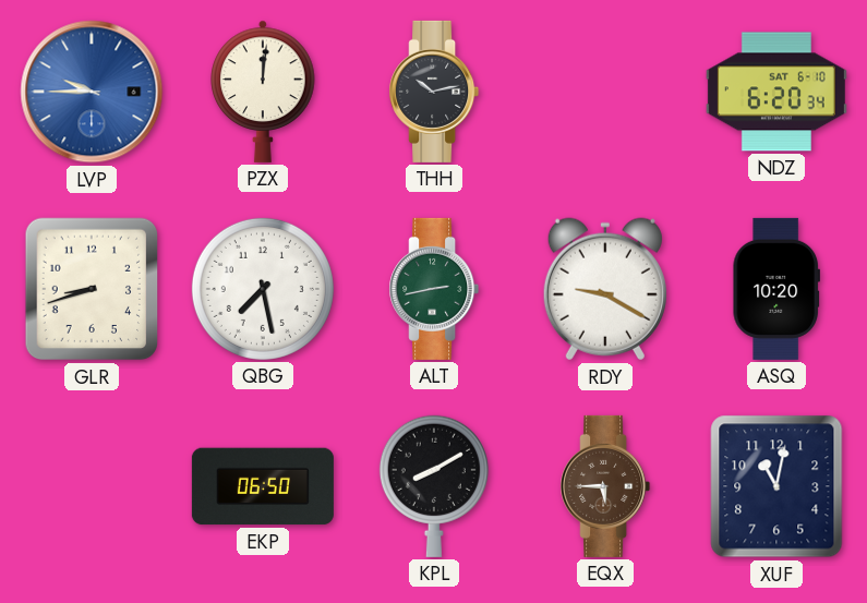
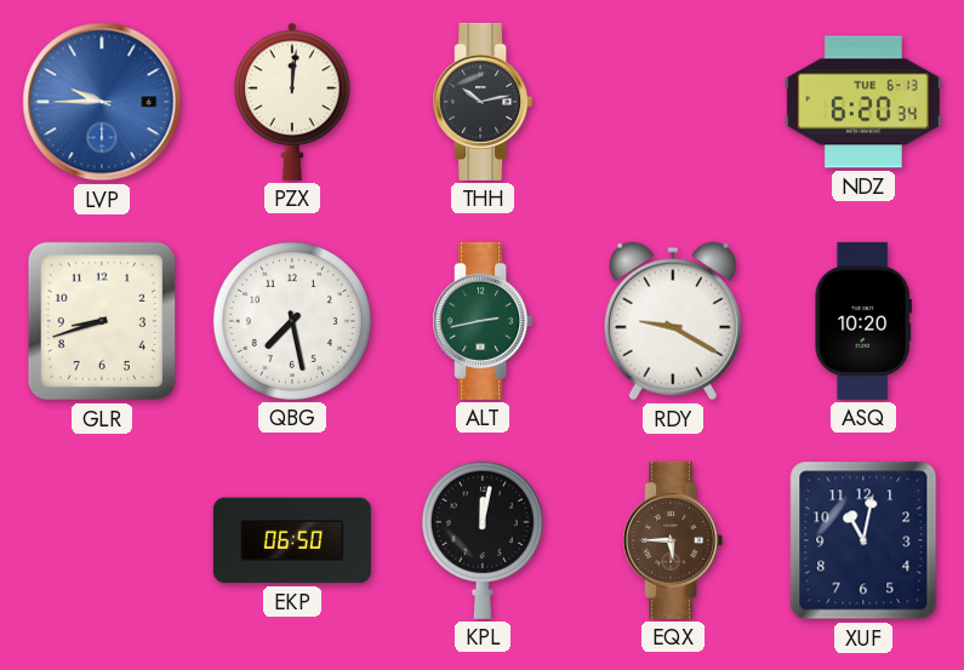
NDZ date: SAT 6-10 -> TUE 6-13
KPL: 8:10 -> 12:02
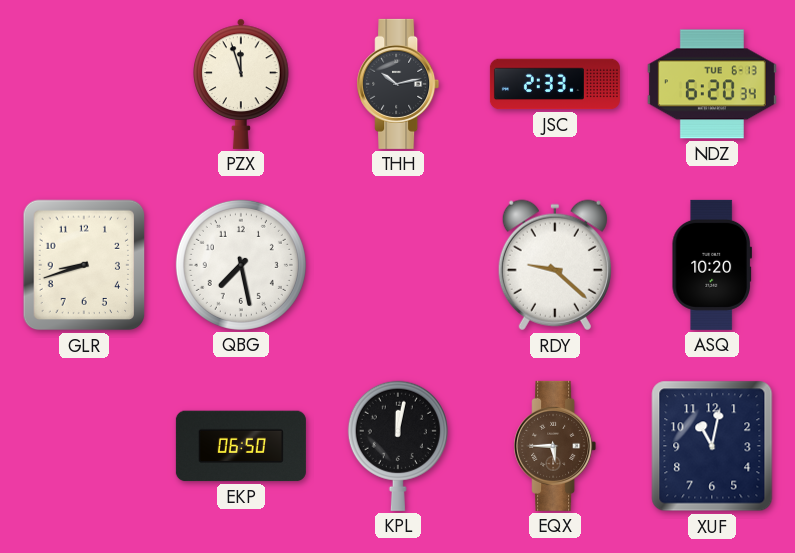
LVP: 9:45 -> none
PZX: 12:01 -> 11:57
JSC: none -> 2:33
ALT: 2:43 -> none
RDY: 9:20 -> 9:22
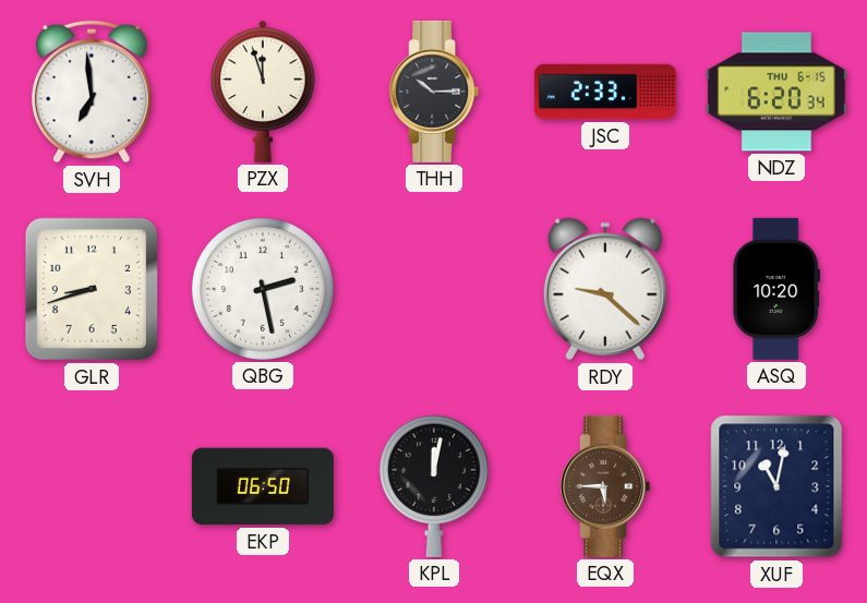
SVH: none -> 6:59
THH: 10:13 -> 10:15
NDZ date: TUE 6-13 -> THU 6-15
QBG: 7:28 -> 2:28
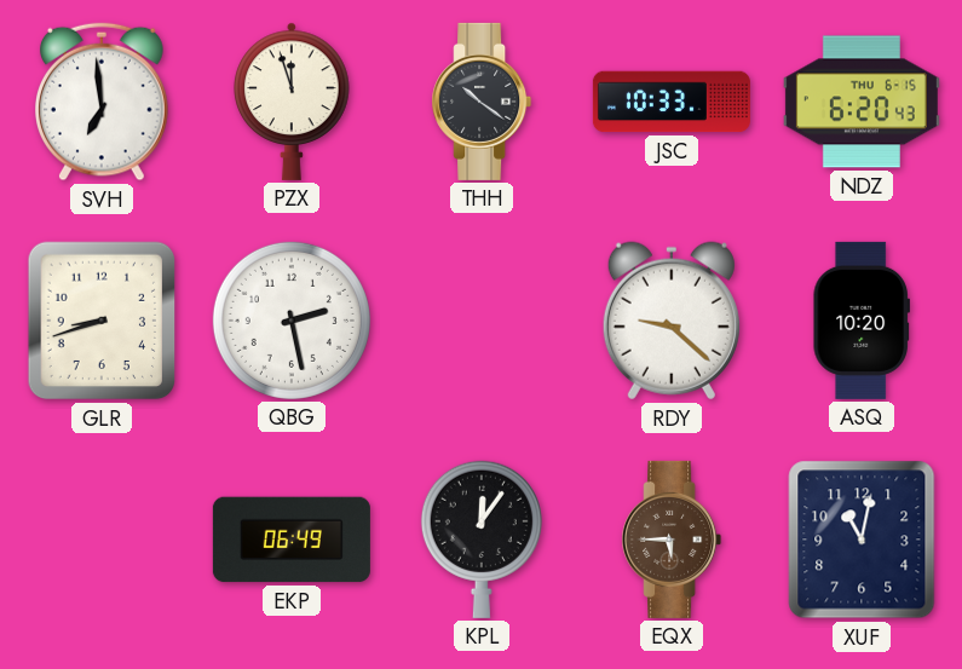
THH: 10:15 -> 10:21
JSC: 2:33 -> 10:33
NDZ: 6:20:34 -> 6:20:43
EKP: 06:50 -> 06:49
KPL: 12:02 -> 12:06
